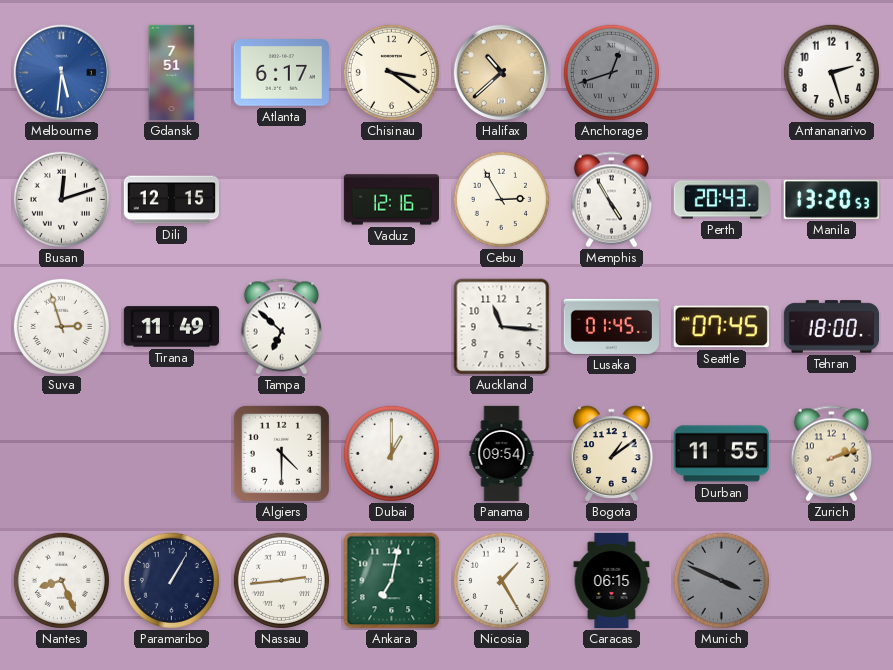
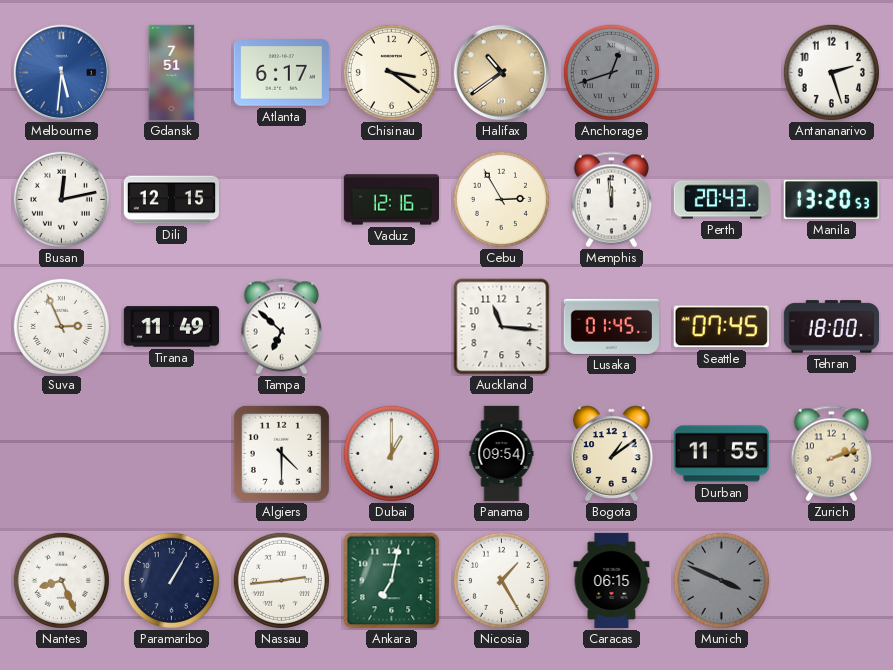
Halifax: 10:38 -> 10:39
Busan: 12:12 -> 12:13
Memphis: 4:55 -> 11:59
Suva: 2:57 -> 2:56
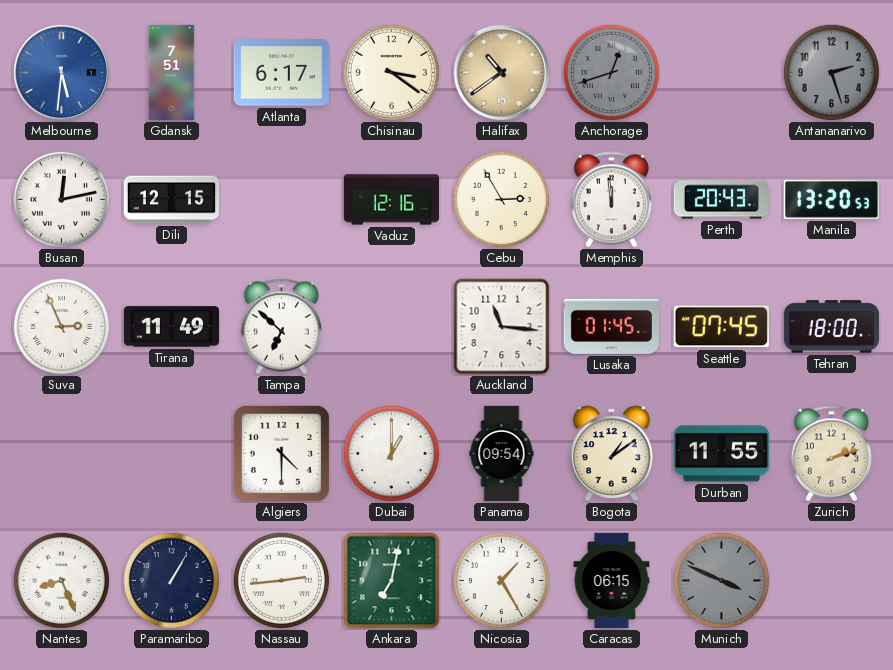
Antananarivo dial: white -> grey
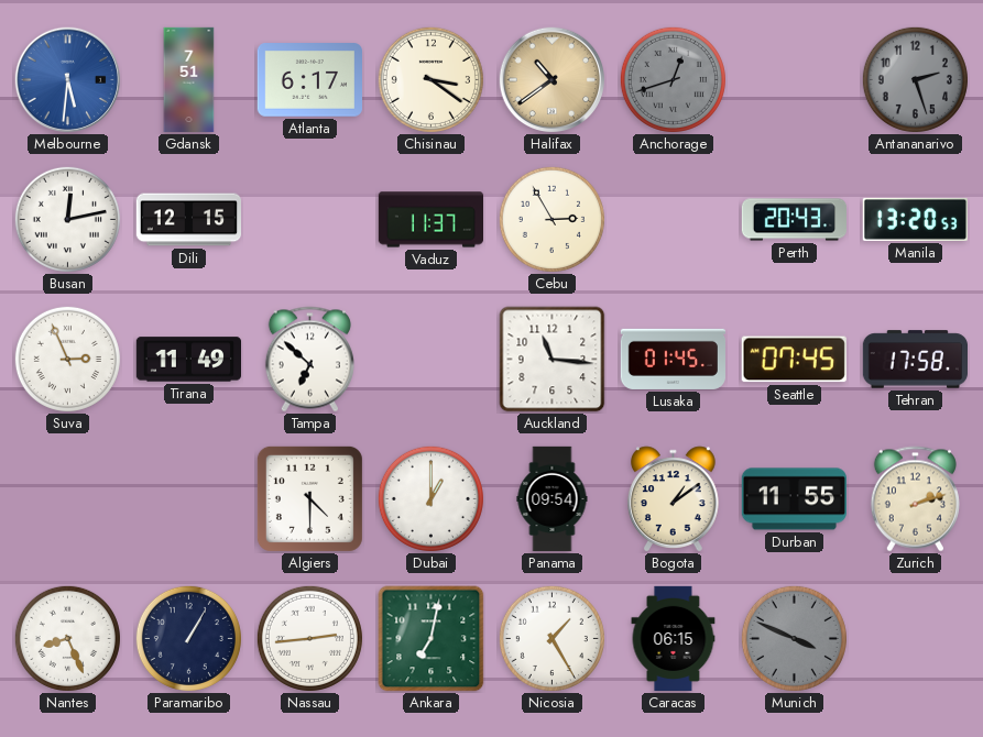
Vaduz: 12:16 -> 11:37
Memphis: 11:59 -> none
Tehran: 18:00 -> 17:58
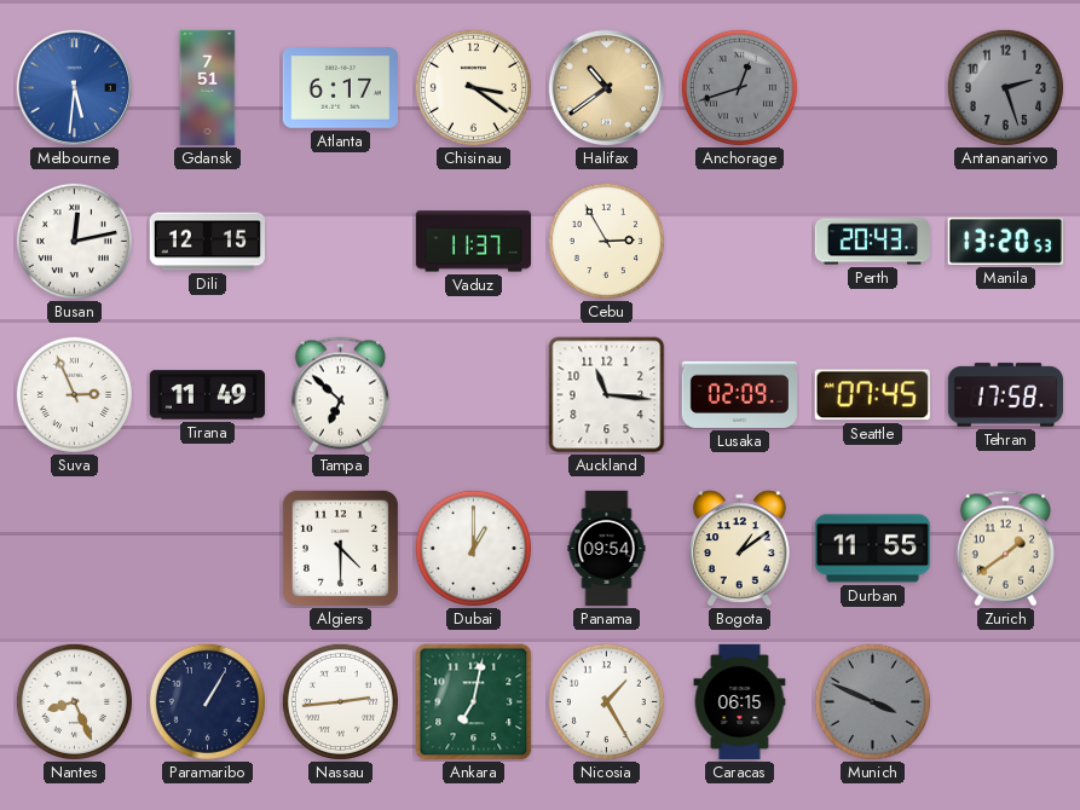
Lusaka: 01:45 -> 02:09
Zurich: 2:12 -> 1:39
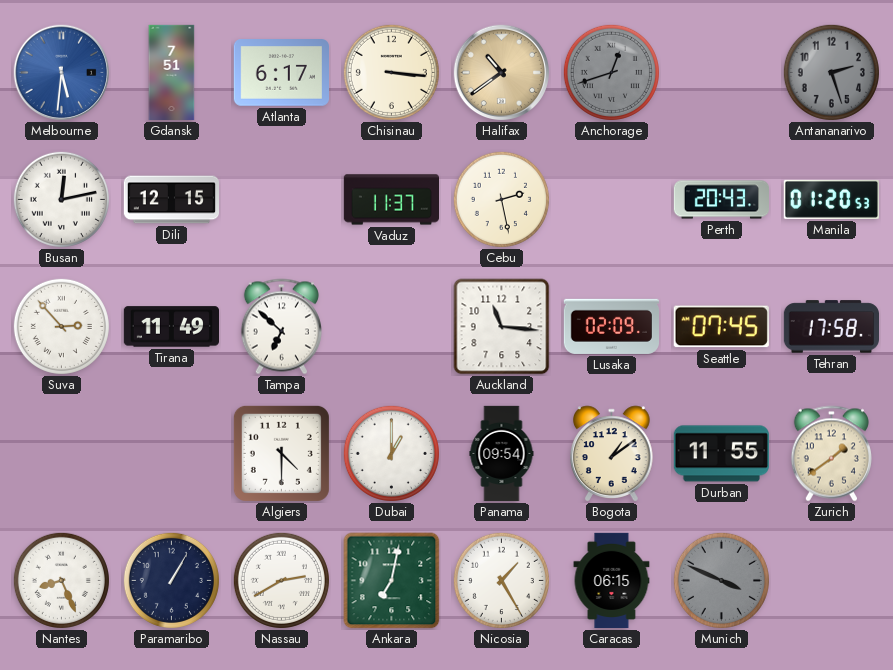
Chisinau: 3:21 -> 3:16
Cebu: 2:55 -> 2:28
Manila: 13:20 -> 01:20
Suva: 2:56 -> 2:53
Nassau: 2:44 -> 2:40
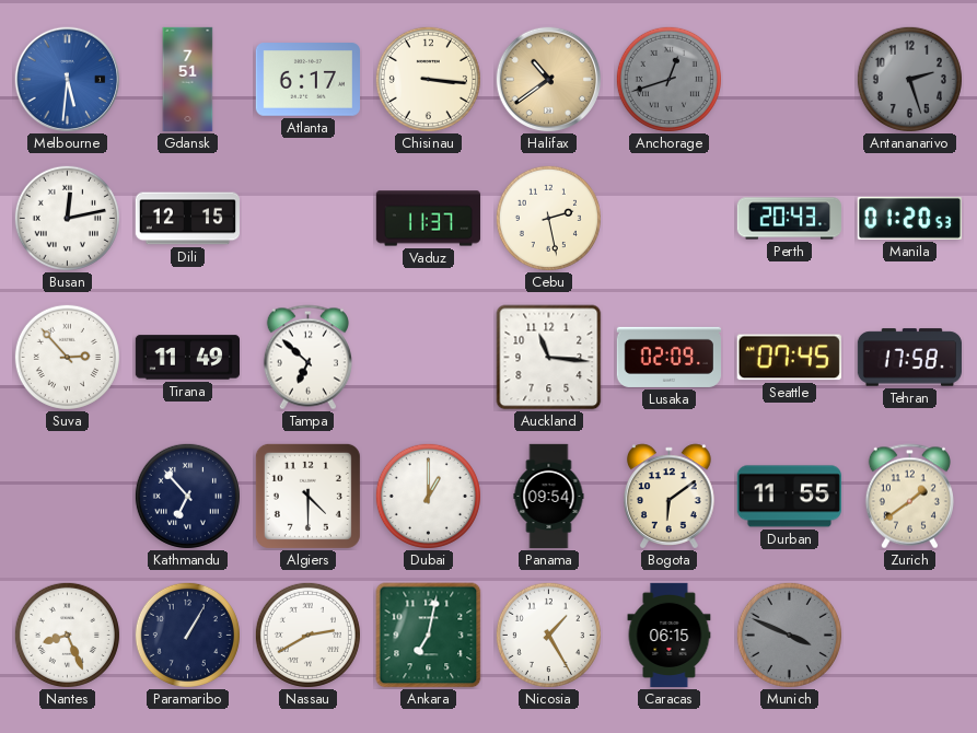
Kathmandu: none -> 6:53
Bogota: 1:09 -> 6:09
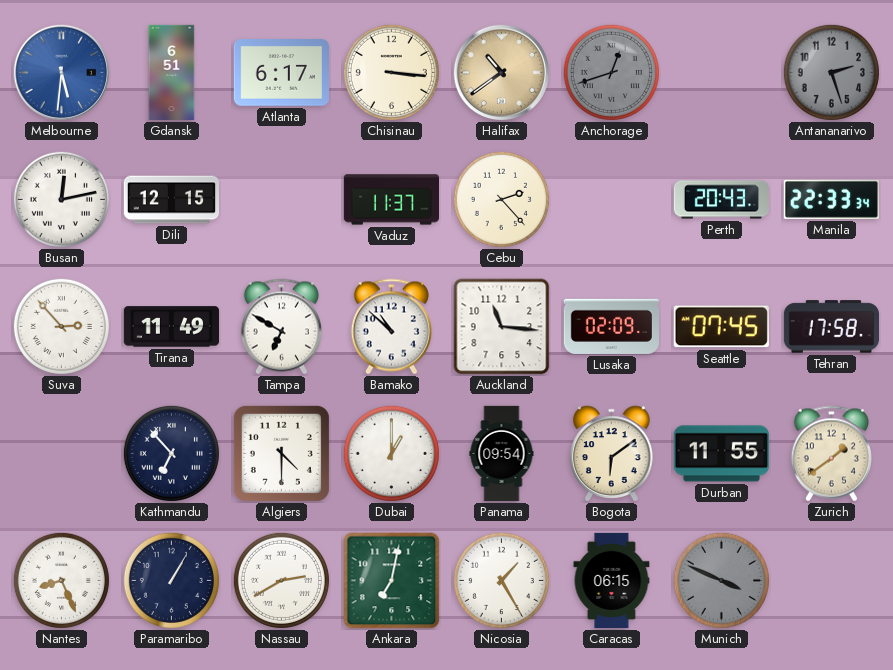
Gdansk: 7:51 -> 6:51
Cebu: 2:28 -> 2:23
Manila: 01:20 -> 22:33
Tampa: 6:52 -> 6:50
Bamako: none -> 10:52
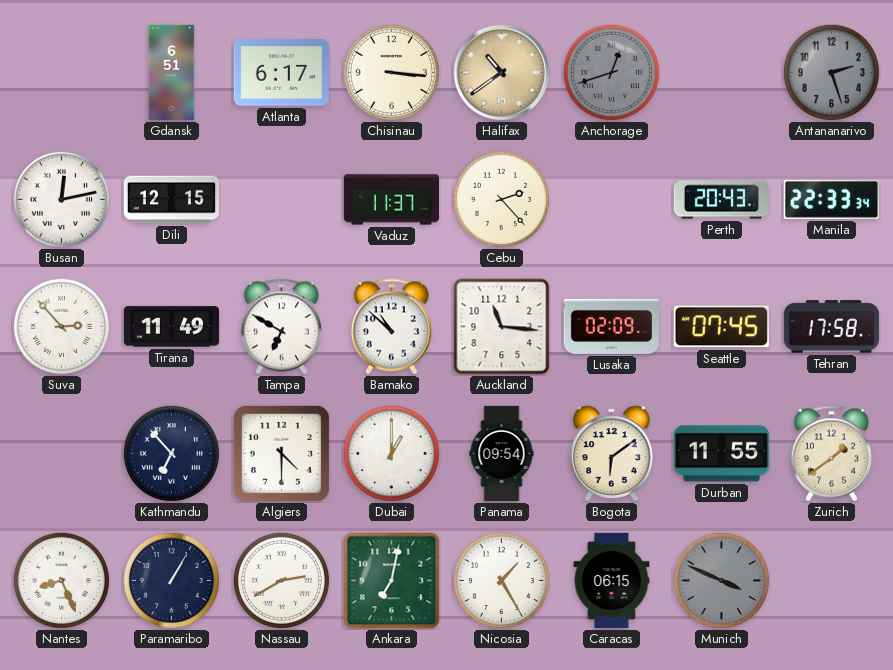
Melbourne: 5:31 -> none
